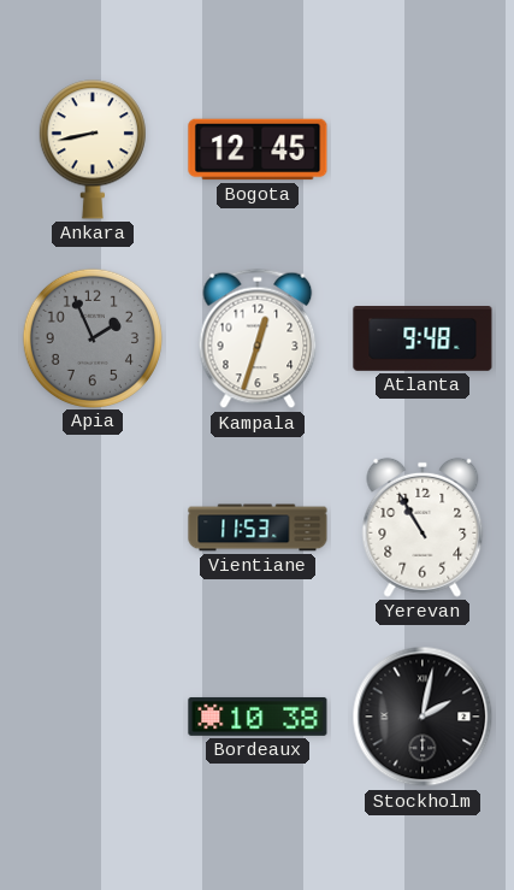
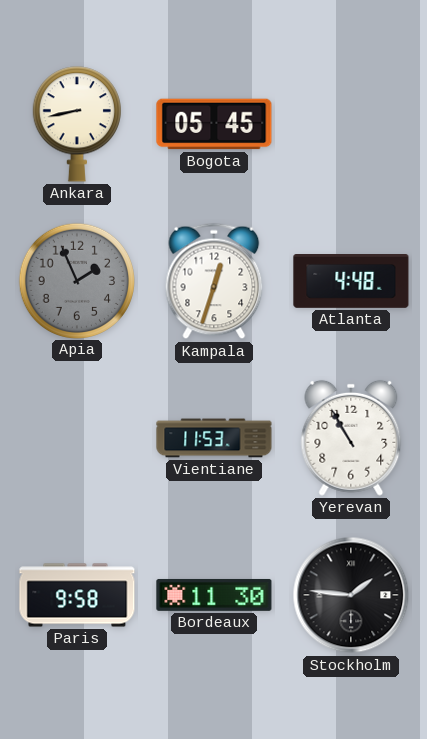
Bogota: 12:45 -> 05:45
Atlanta: 9:48 -> 4:48
Paris: none -> 9:58
Bordeaux: 10:38 -> 11:30
Stockholm: 2:02 -> 1:46
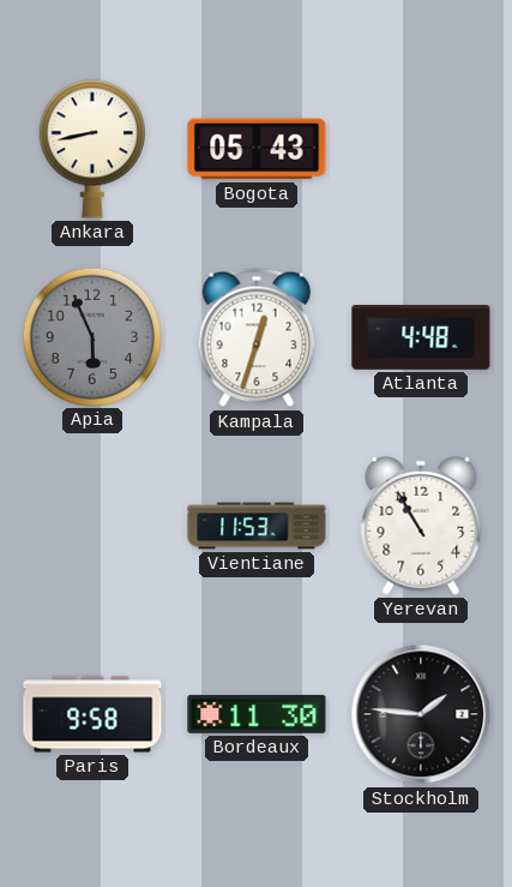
Bogota: 05:45 -> 05:43
Apia: 1:56 -> 5:56
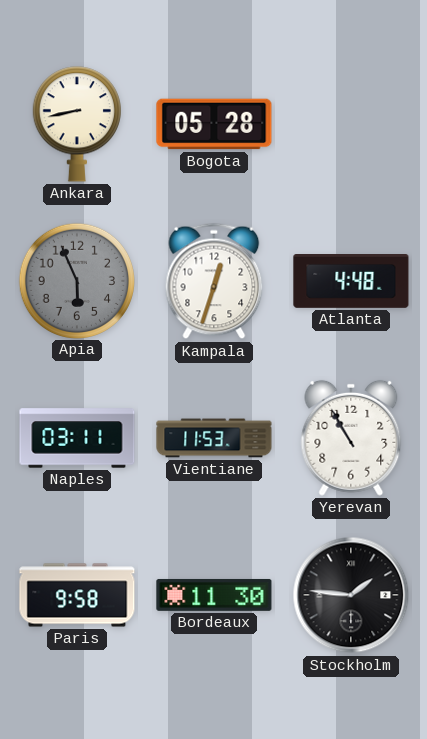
Bogota: 05:43 -> 05:28
Naples: none -> 03:11
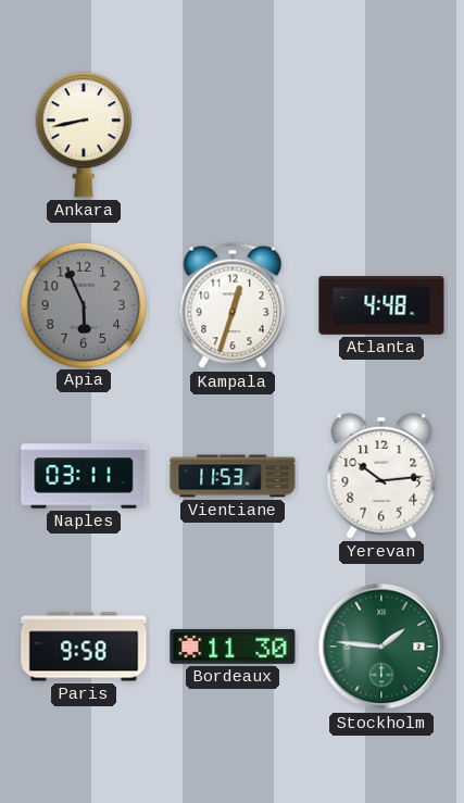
Bogota: 05:28 -> none
Yerevan: 10:55 -> 10:14
Stockholm dial: black -> green
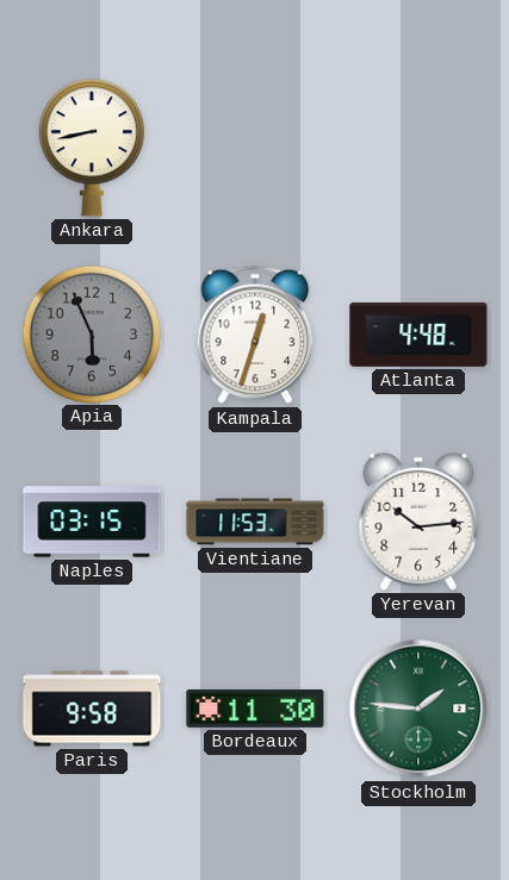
Naples: 03:11 -> 03:15
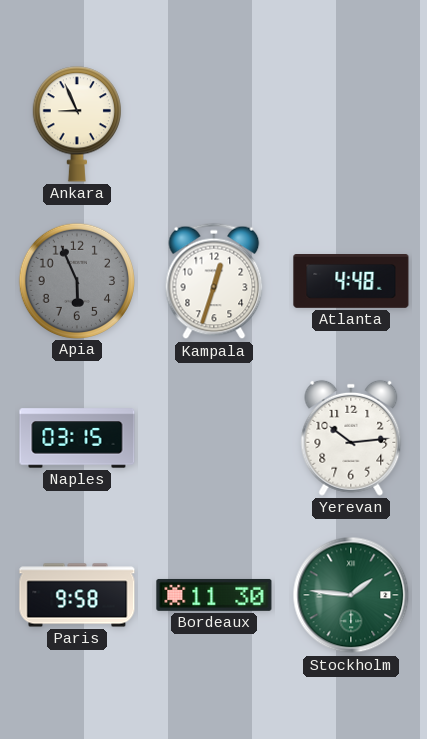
Ankara: 8:43 -> 8:56
Vientiane: 11:53 -> none
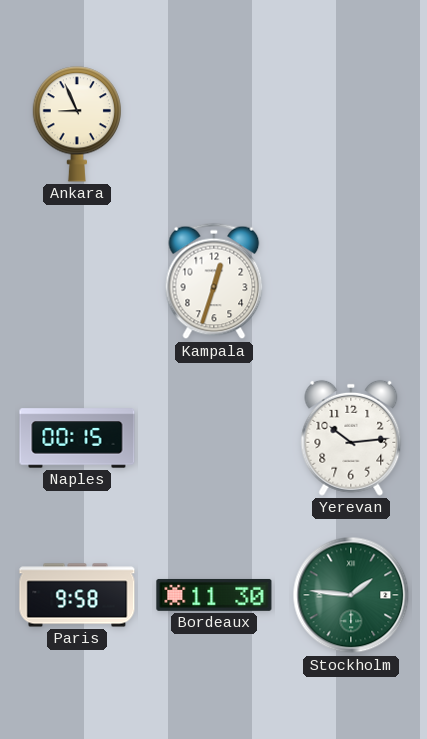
Apia: 5:56 -> none
Atlanta: 4:48 -> none
Naples: 03:15 -> 00:15
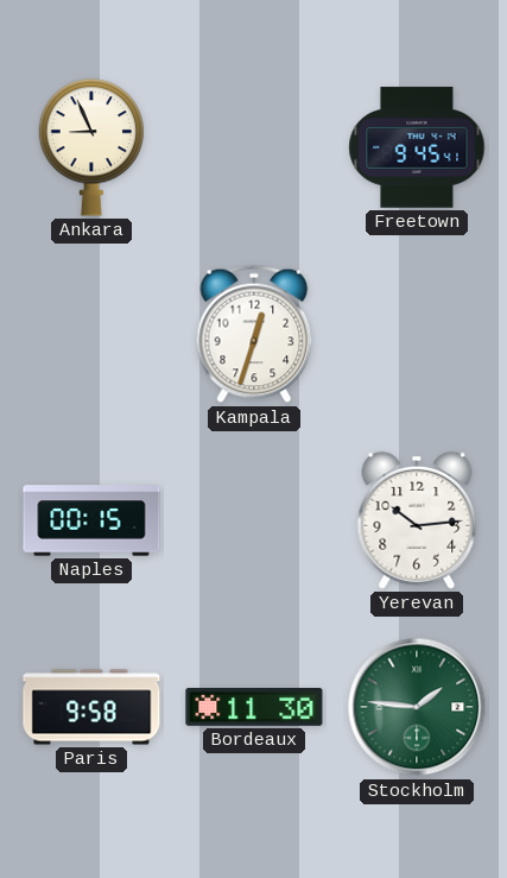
Freetown: none -> 9:45
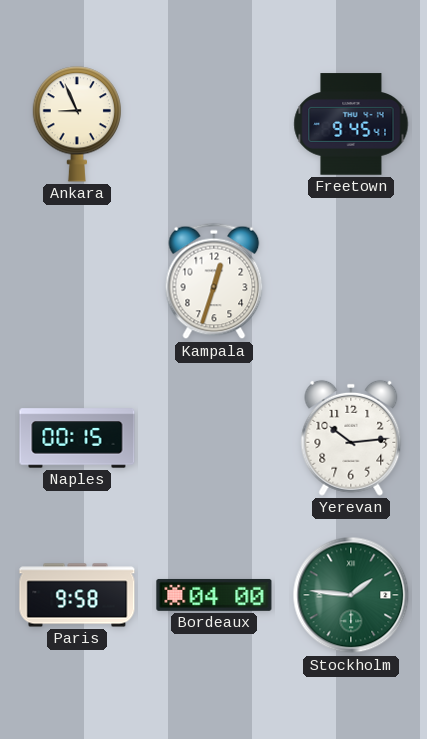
Bordeaux: 11:30 -> 04:00
